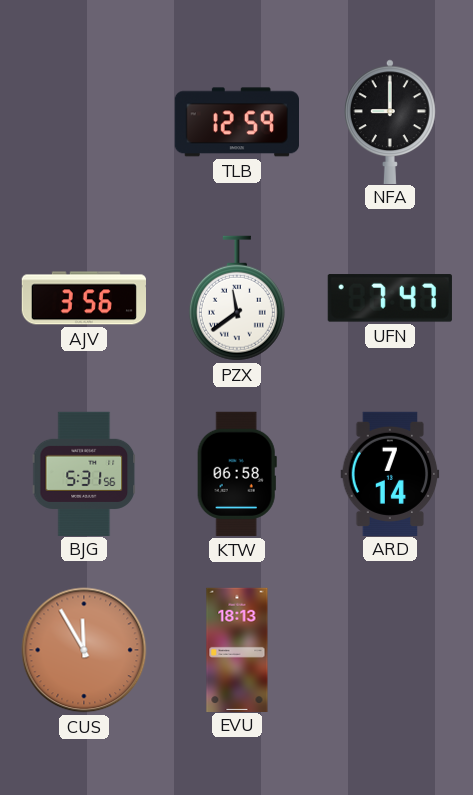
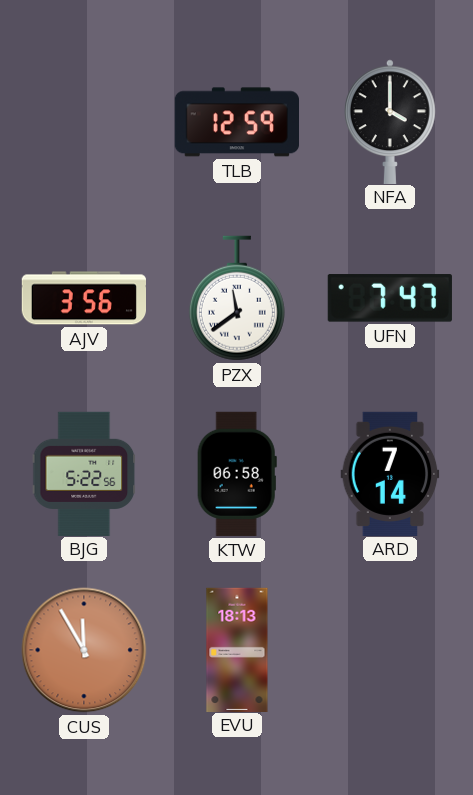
NFA: 9:00 -> 4:00
BJG: 5:31 -> 5:22
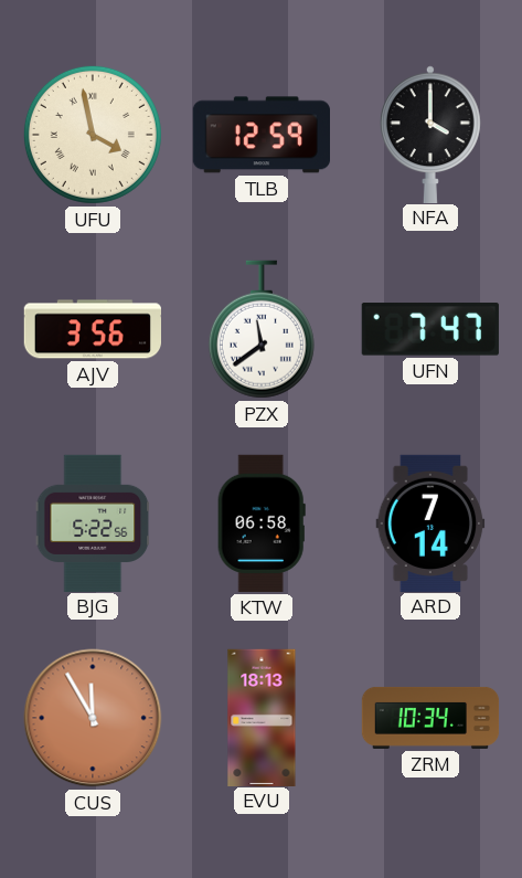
UFU: none -> 3:58
ZRM: none -> 10:34
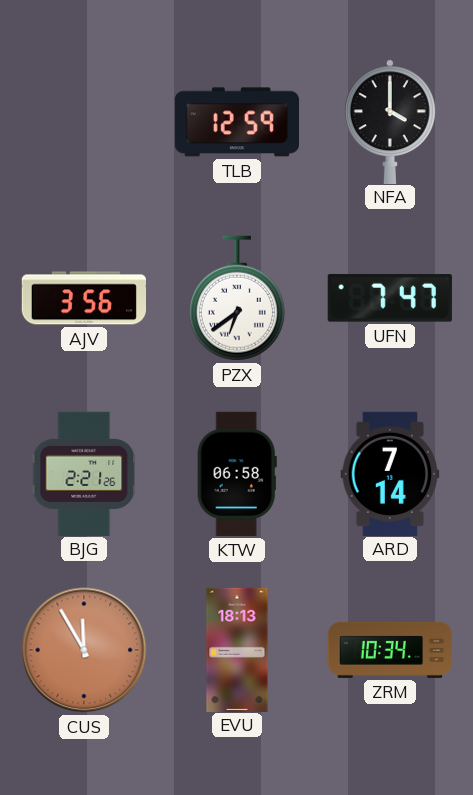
UFU: 3:58 -> none
PZX: 11:39 -> 6:39
BJG: 5:22 -> 2:21
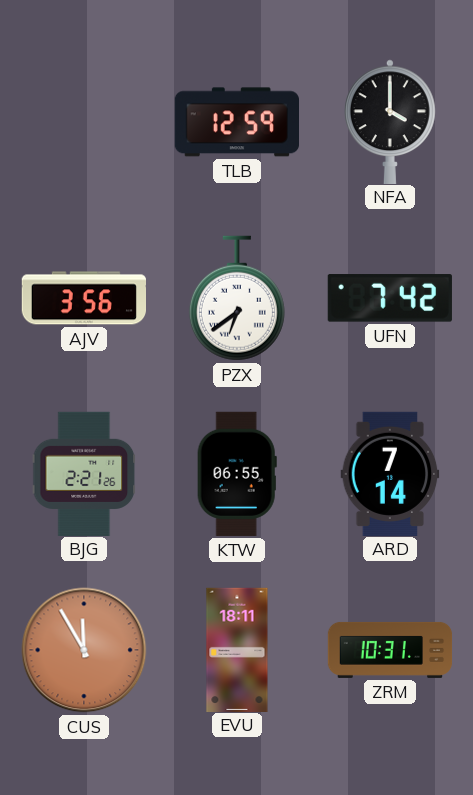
UFN: 7:47 -> 7:42
KTW: 06:58 -> 06:55
EVU: 18:13 -> 18:11
ZRM: 10:34 -> 10:31
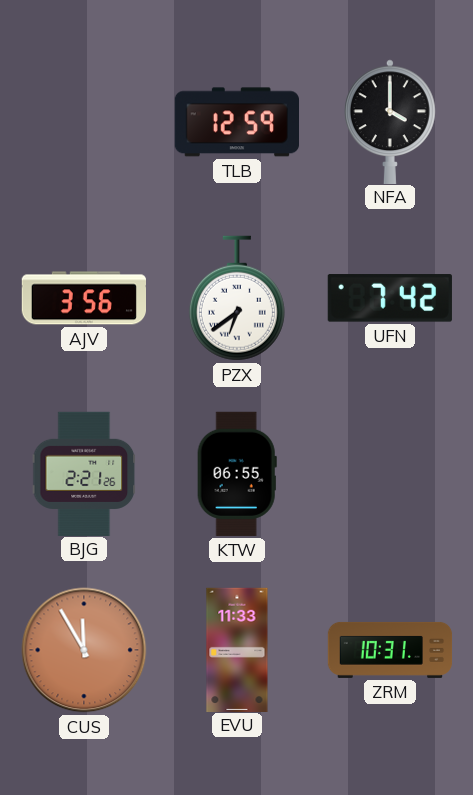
ARD: 7:14 -> none
EVU: 18:11 -> 11:33
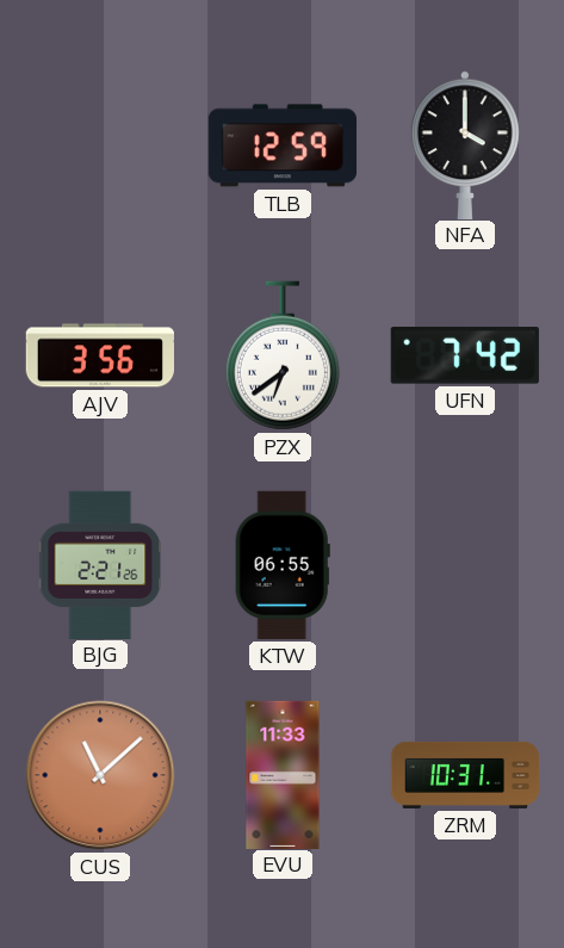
CUS: 11:55 -> 11:08
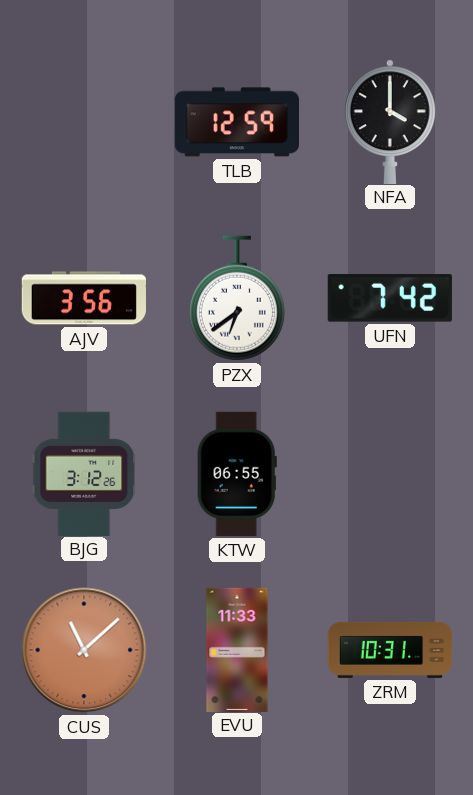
BJG: 2:21 -> 3:12
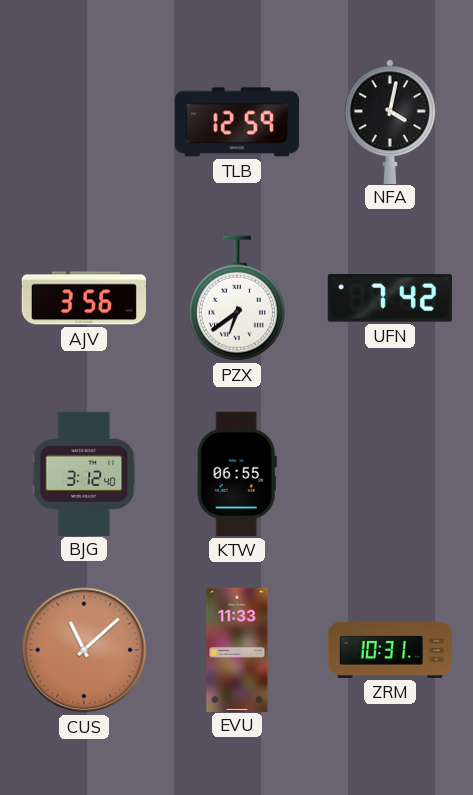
NFA: 4:00 -> 4:02
BJG: 3:12:26 -> 3:12:40
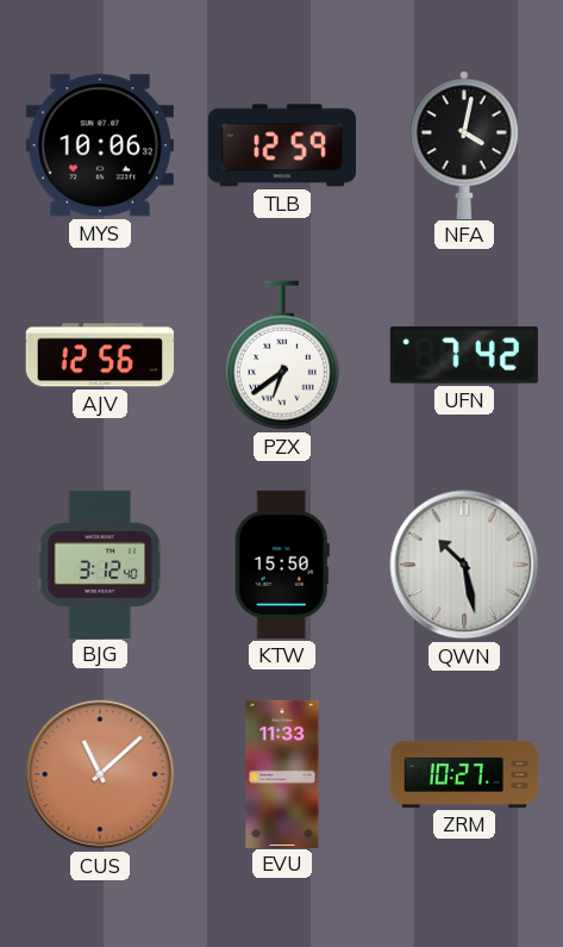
MYS: none -> 10:06
AJV: 3:56 -> 12:56
KTW: 06:55 -> 15:50
QWN: none -> 10:28
ZRM: 10:31 -> 10:27
